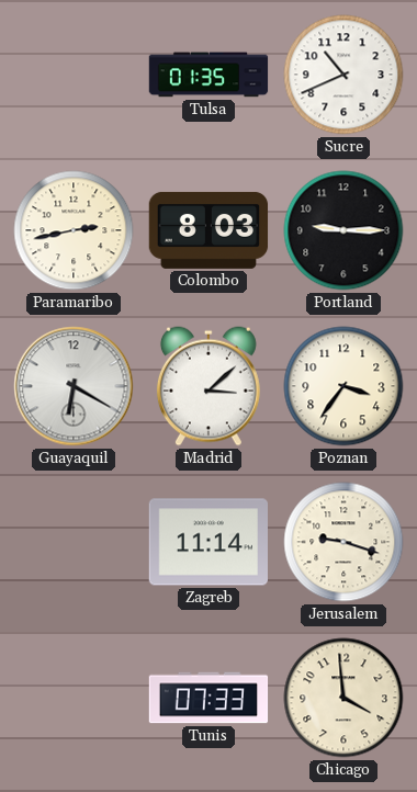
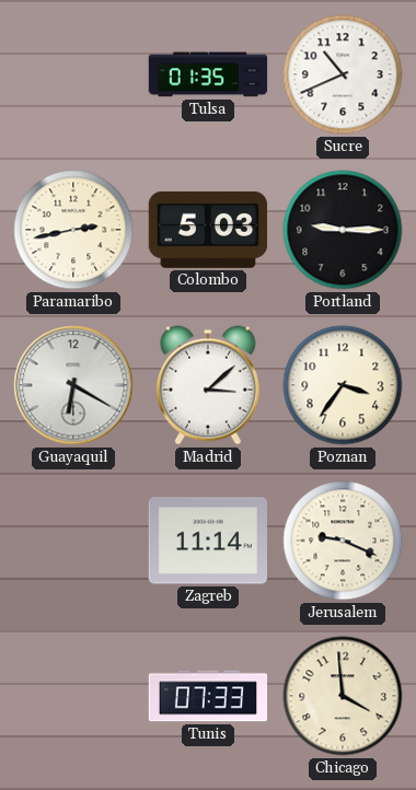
Colombo: 8:03 -> 5:03
Jerusalem: 9:18 -> 9:19
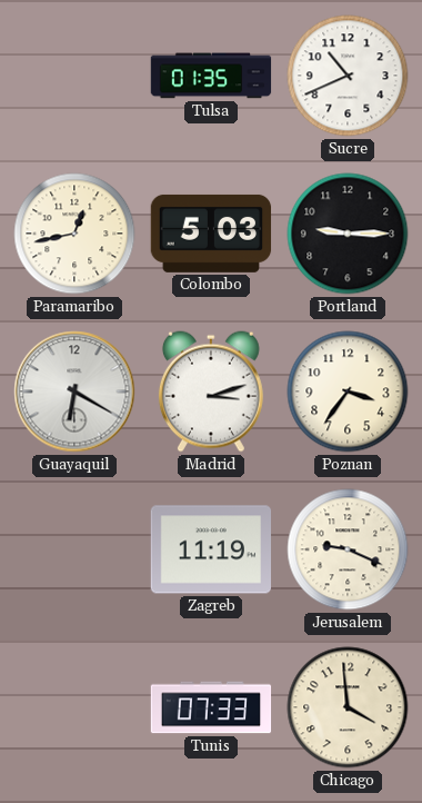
Paramaribo: 2:43 -> 12:43
Madrid: 3:08 -> 3:12
Zagreb: 11:14 -> 11:19
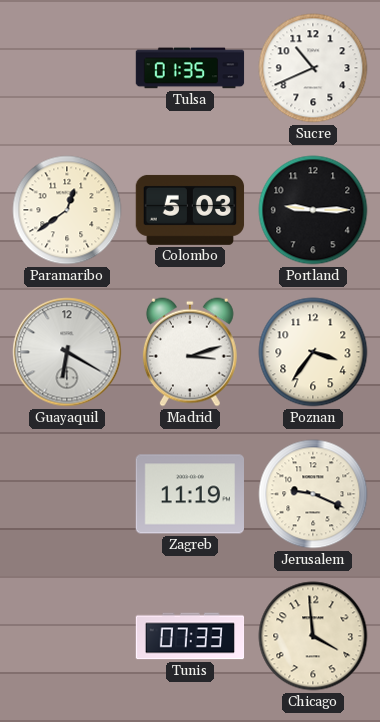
Paramaribo: 12:43 -> 12:39
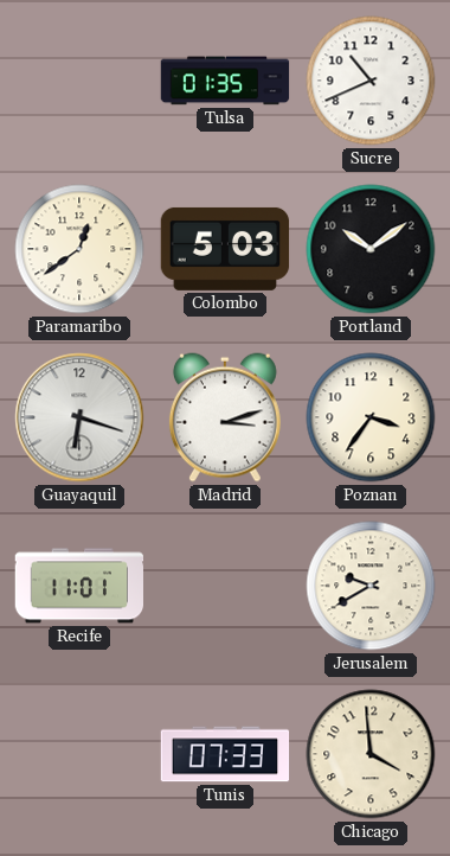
Portland: 9:15 -> 10:09
Guayaquil: 6:20 -> 6:18
Recife: none -> 11:01
Zagreb: 11:19 -> none
Jerusalem: 9:19 -> 9:40
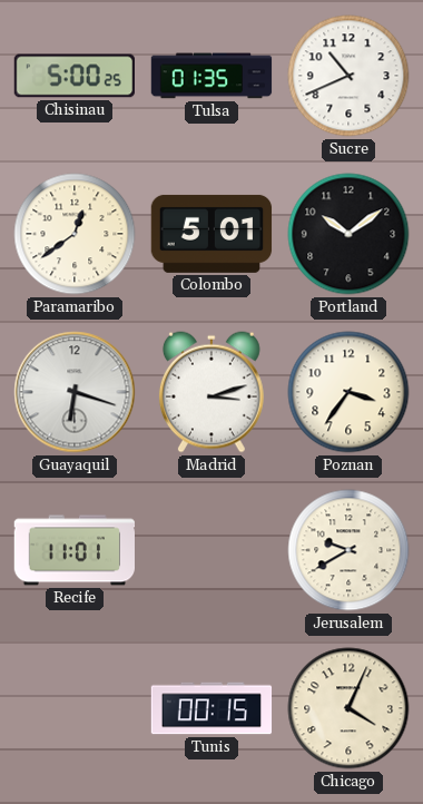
Chisinau: none -> 5:00
Colombo: 5:03 -> 5:01
Tunis: 07:33 -> 00:15
Chicago: 3:59 -> 4:04
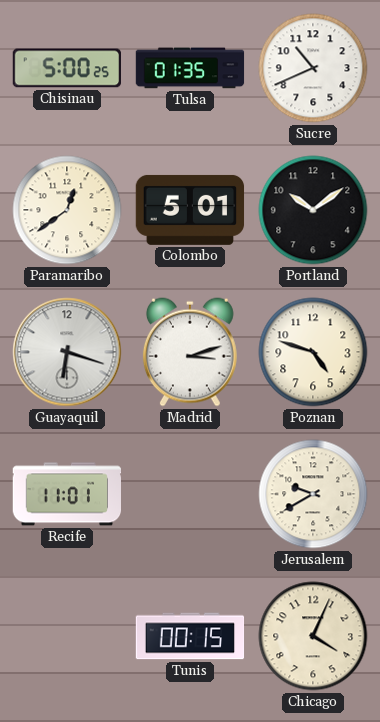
Poznan: 3:36 -> 4:48
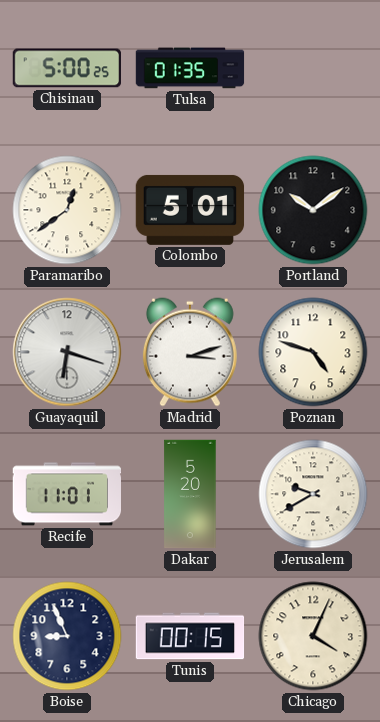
Sucre: 10:41 -> none
Dakar: none -> 5:20
Boise: none -> 8:56
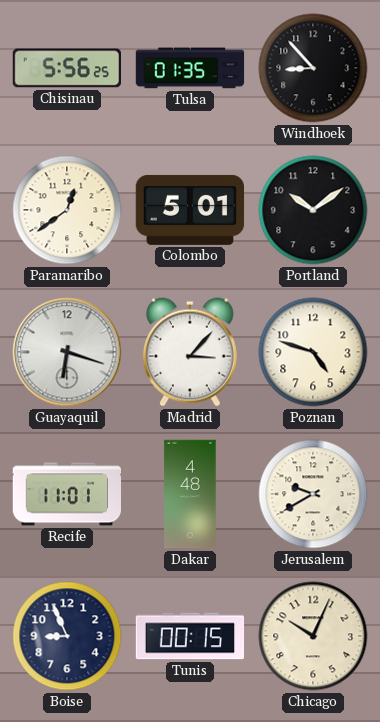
Chisinau: 5:00 -> 5:56
Windhoek: none -> 8:53
Madrid: 3:12 -> 3:07
Dakar: 5:20 -> 4:48
Chicago: 4:04 -> 10:04
